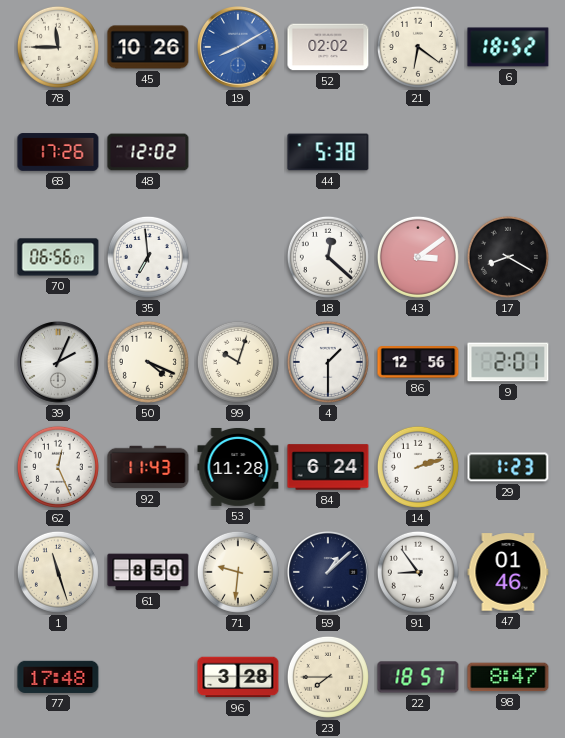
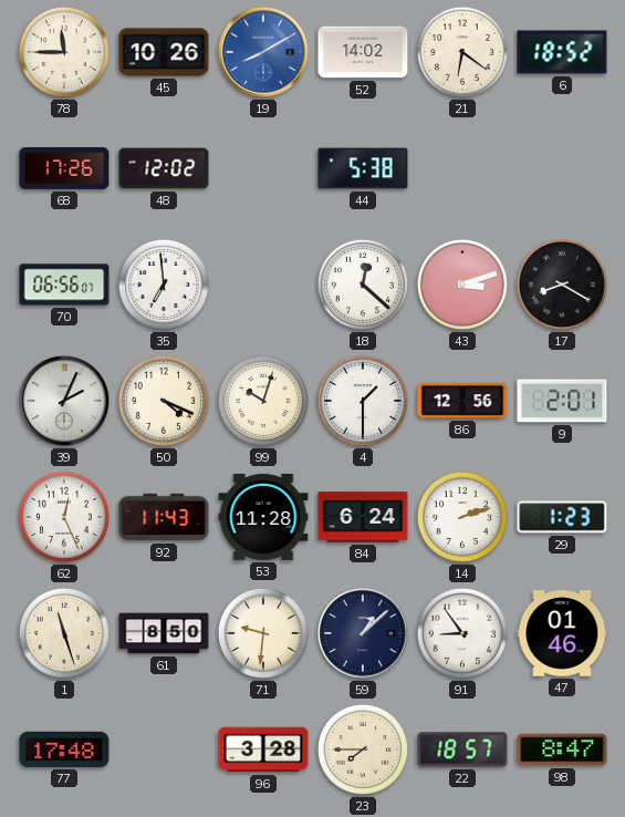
52: 02:02 -> 14:02
43: 3:09 -> 3:12
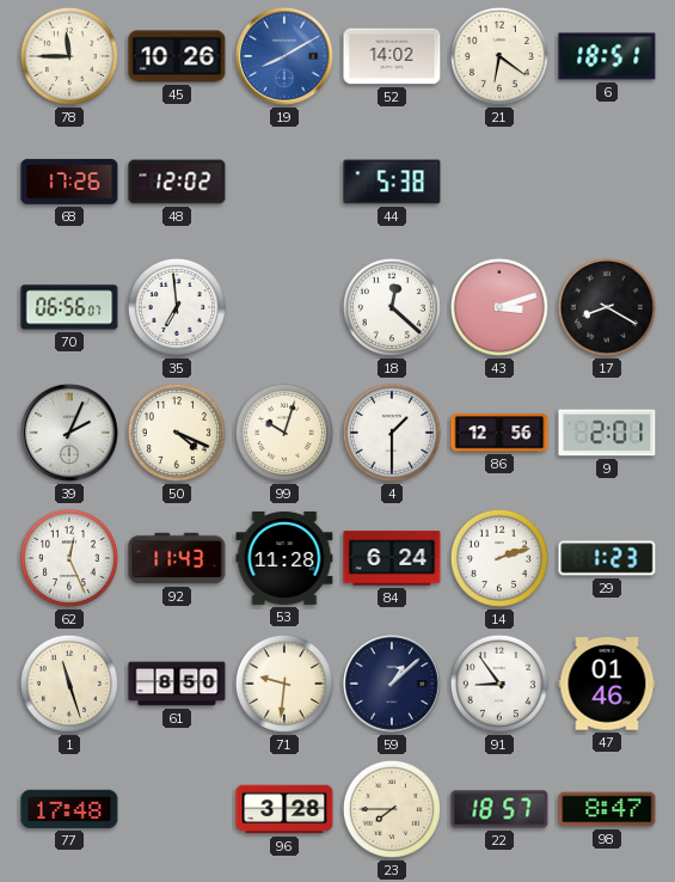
6: 18:52 -> 18:51
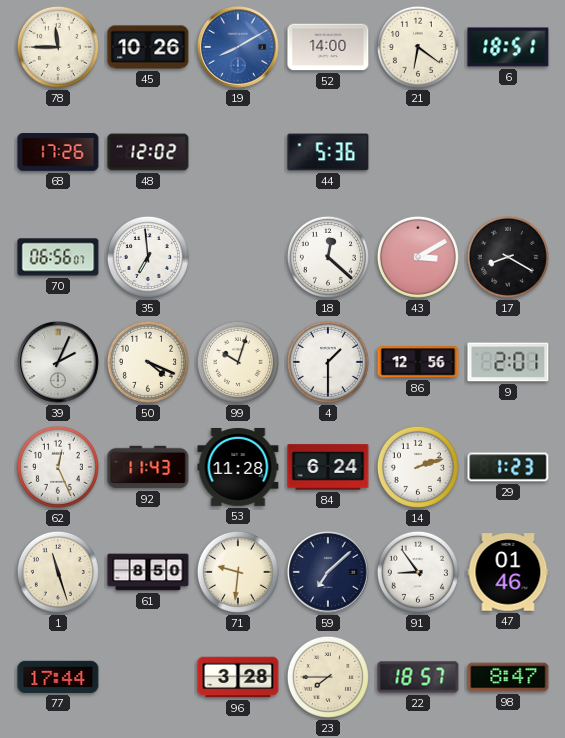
52: 14:02 -> 14:00
44: 5:38 -> 5:36
43: 3:12 -> 3:10
59: 1:08 -> 7:08
77: 17:48 -> 17:44
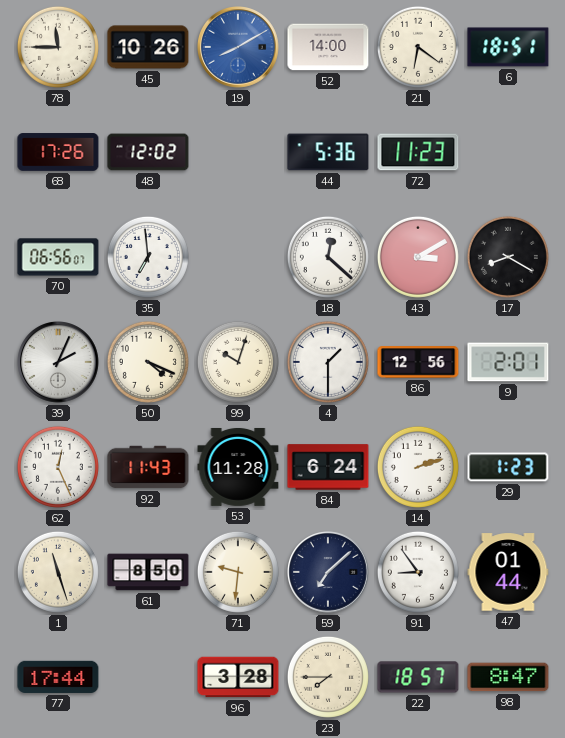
72: none -> 11:23
47: 01:46 -> 01:44
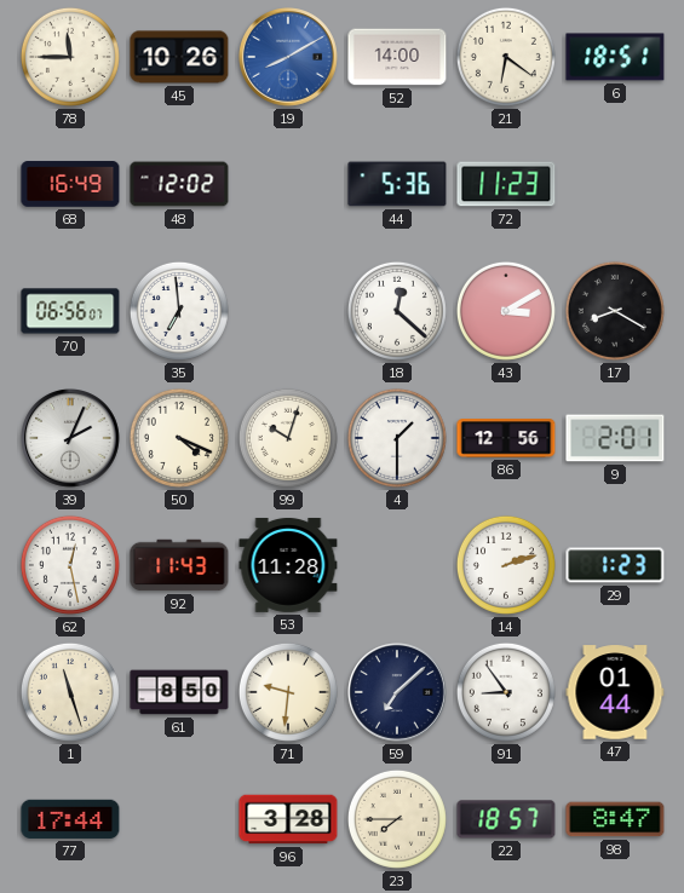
68: 17:26 -> 16:49
62: 12:26 -> 12:28
84: 6:24 -> none
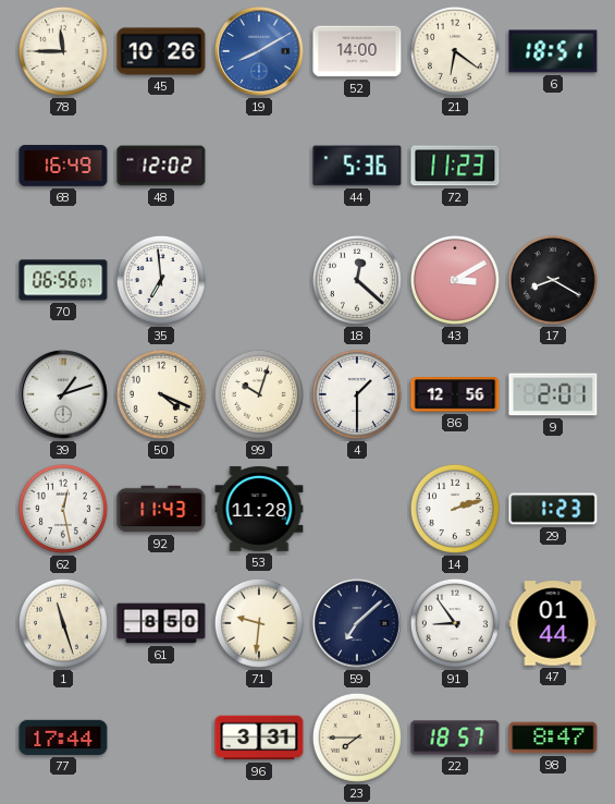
39: 2:04 -> 1:12
96: 3:28 -> 3:31
